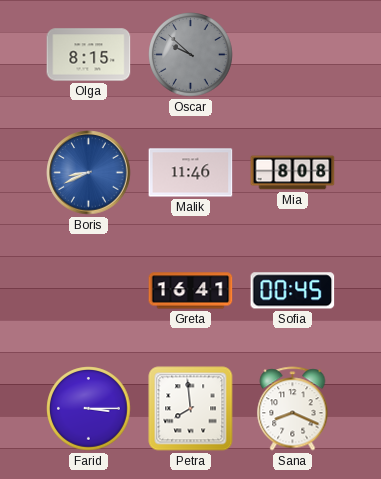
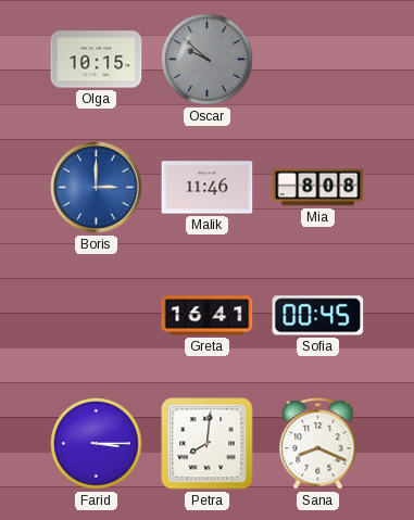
Olga: 8:15 -> 10:15
Boris: 8:41 -> 3:00
Petra: 7:59 -> 8:01
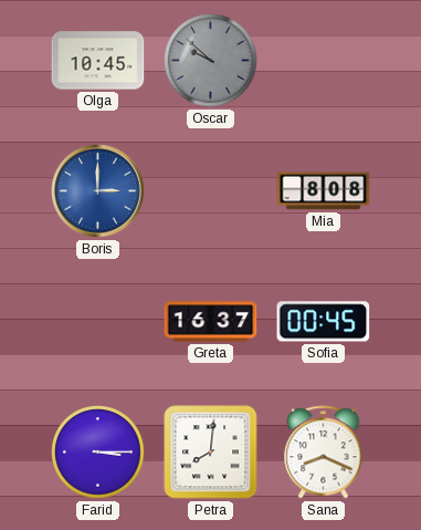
Olga: 10:15 -> 10:45
Malik: 11:46 -> none
Greta: 16:41 -> 16:37
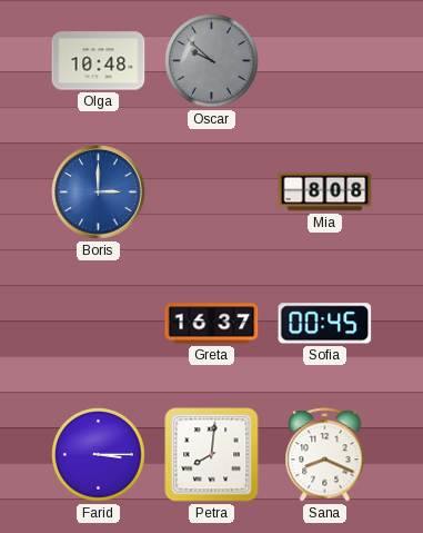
Olga: 10:45 -> 10:48
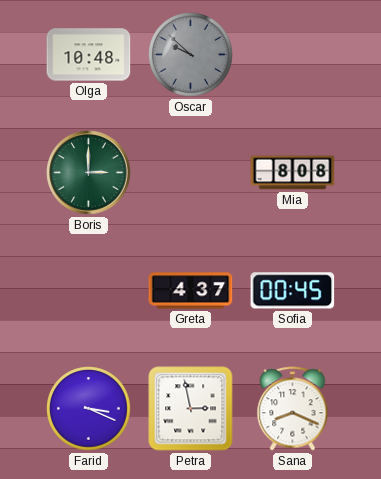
Boris dial: blue -> green
Greta: 16:37 -> 4:37
Farid: 3:15 -> 3:19
Petra: 8:01 -> 2:58
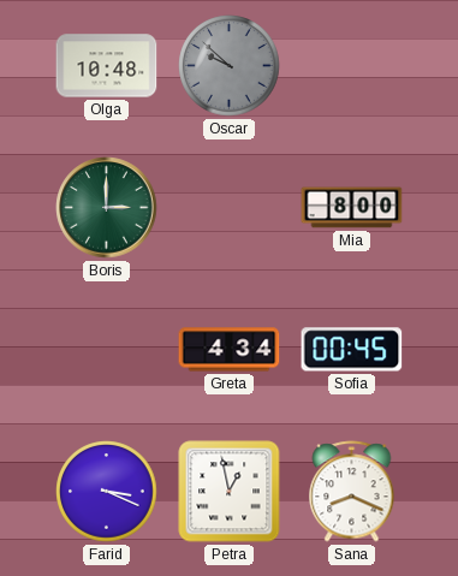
Mia: 8:08 -> 8:00
Greta: 4:37 -> 4:34
Petra: 2:58 -> 12:58
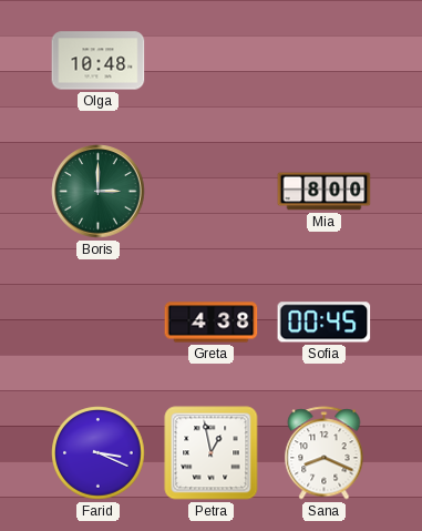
Oscar: 9:52 -> none
Greta: 4:34 -> 4:38
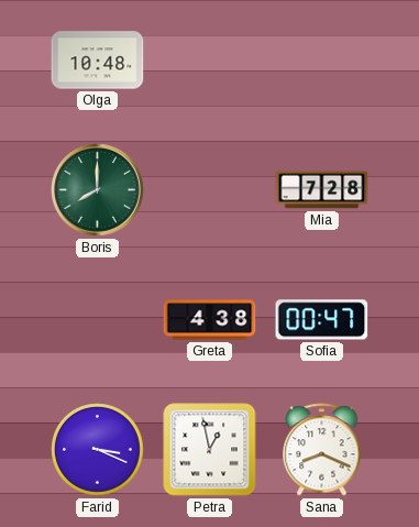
Boris: 3:00 -> 8:00
Mia: 8:00 -> 7:28
Sofia: 00:45 -> 00:47
